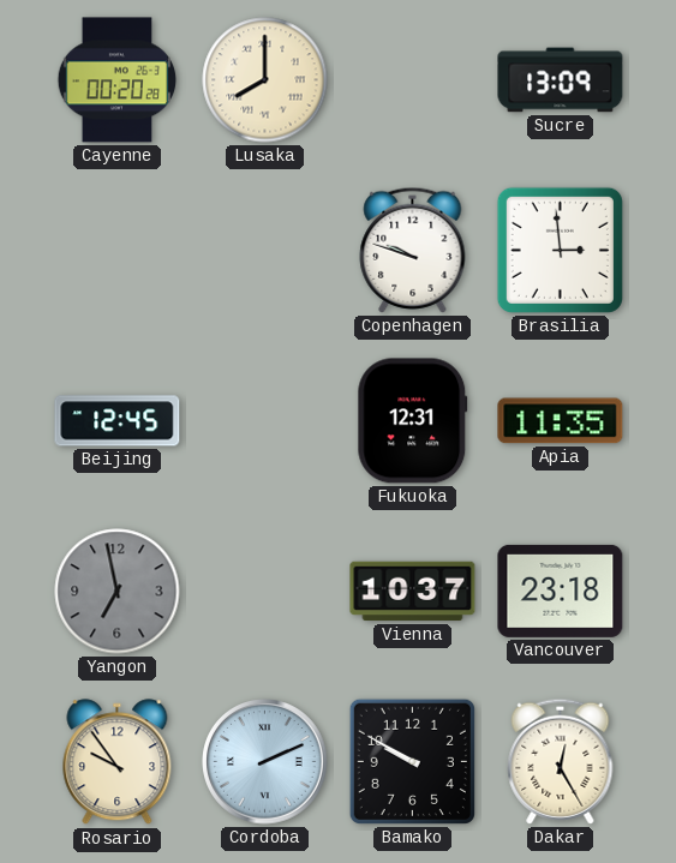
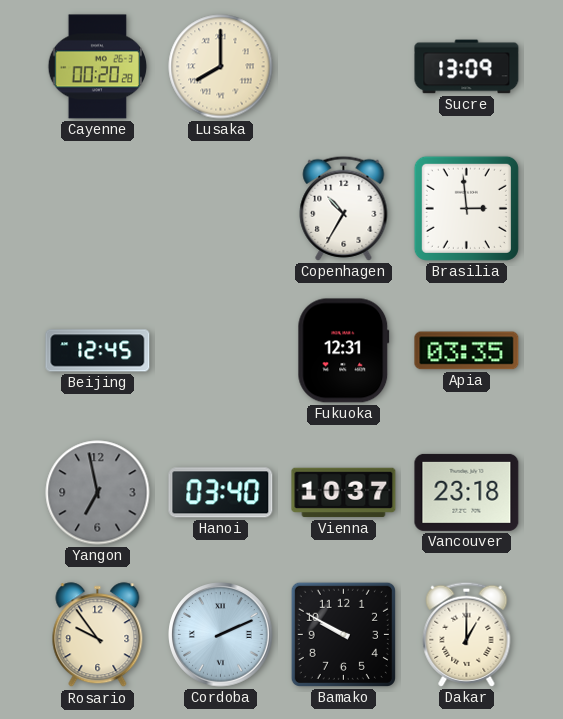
Copenhagen: 9:48 -> 10:35
Apia: 11:35 -> 03:35
Hanoi: none -> 03:40
Dakar: 12:25 -> 1:00
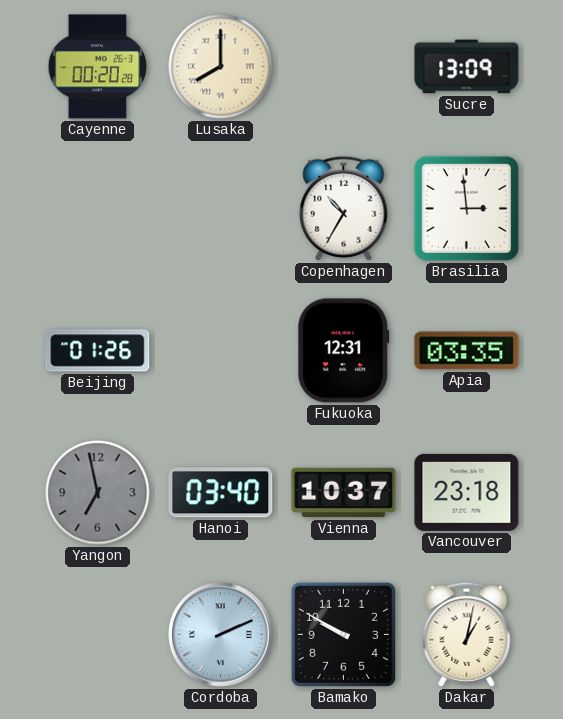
Beijing: 12:45 -> 01:26
Rosario: 9:54 -> none
Dakar: 1:00 -> 1:02
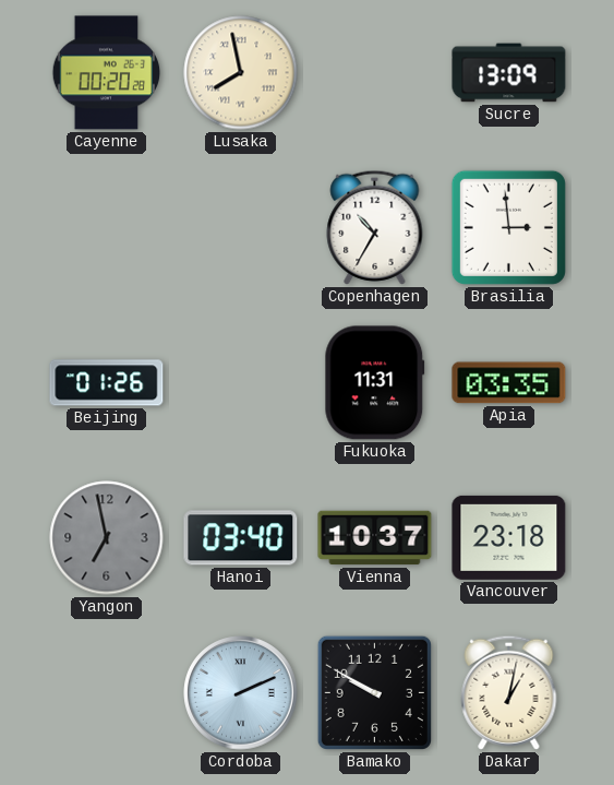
Lusaka: 8:00 -> 7:58
Fukuoka: 12:31 -> 11:31
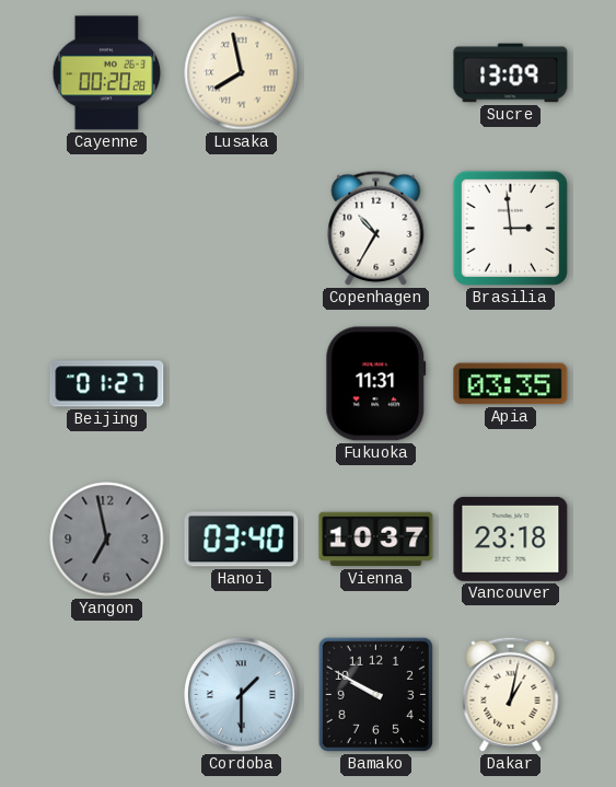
Beijing: 01:26 -> 01:27
Cordoba: 2:11 -> 1:30
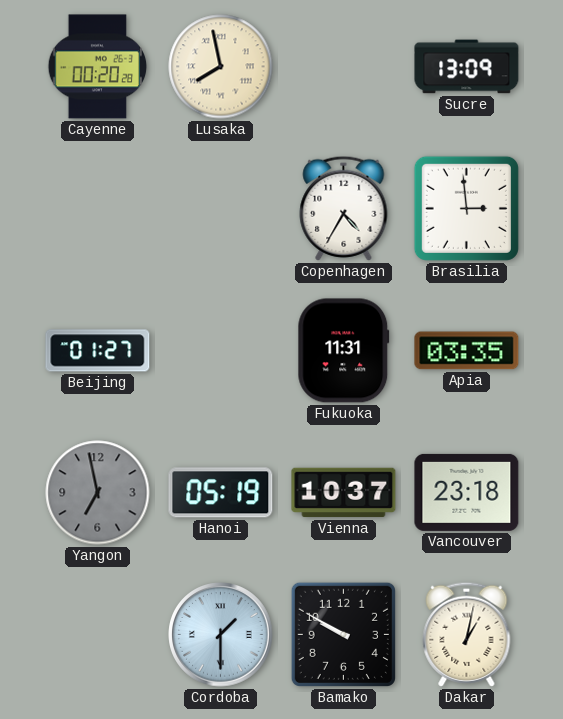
Copenhagen: 10:35 -> 4:35
Hanoi: 03:40 -> 05:19
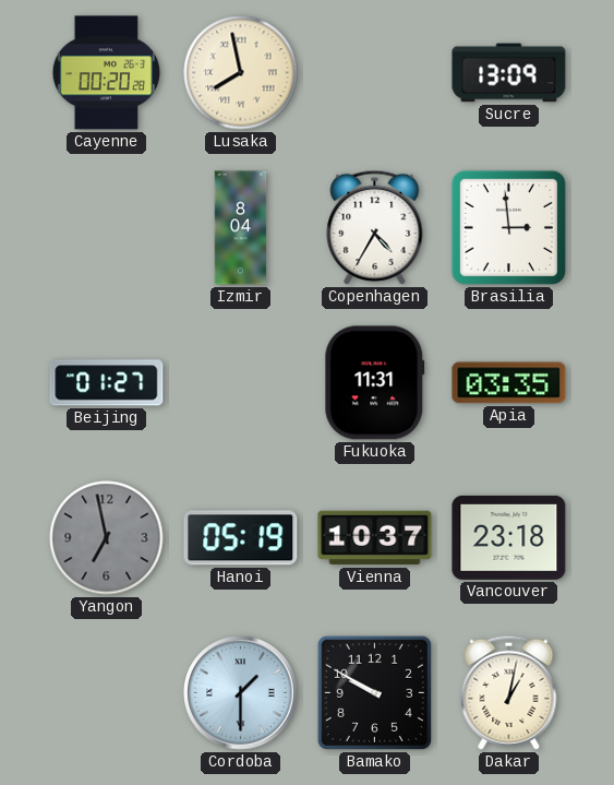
Izmir: none -> 8:04
